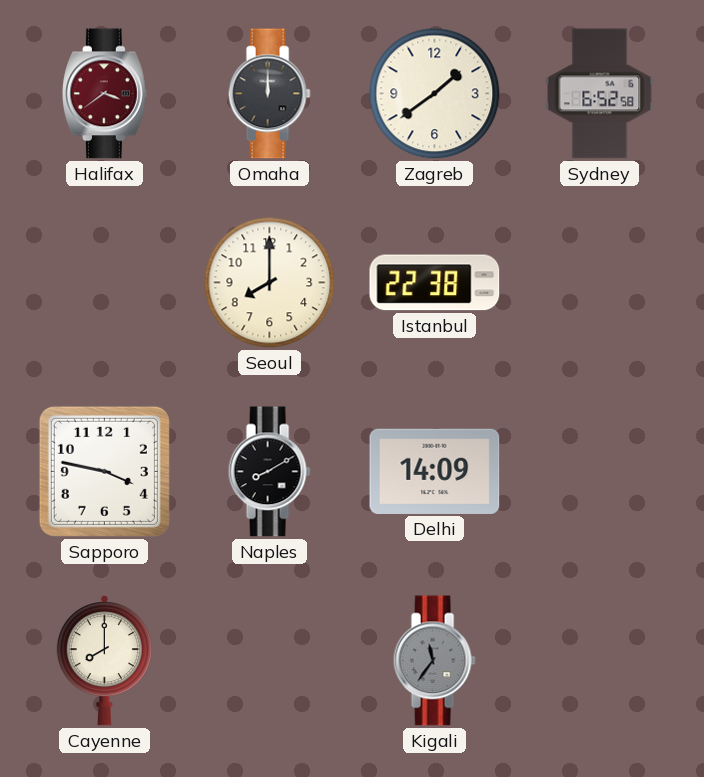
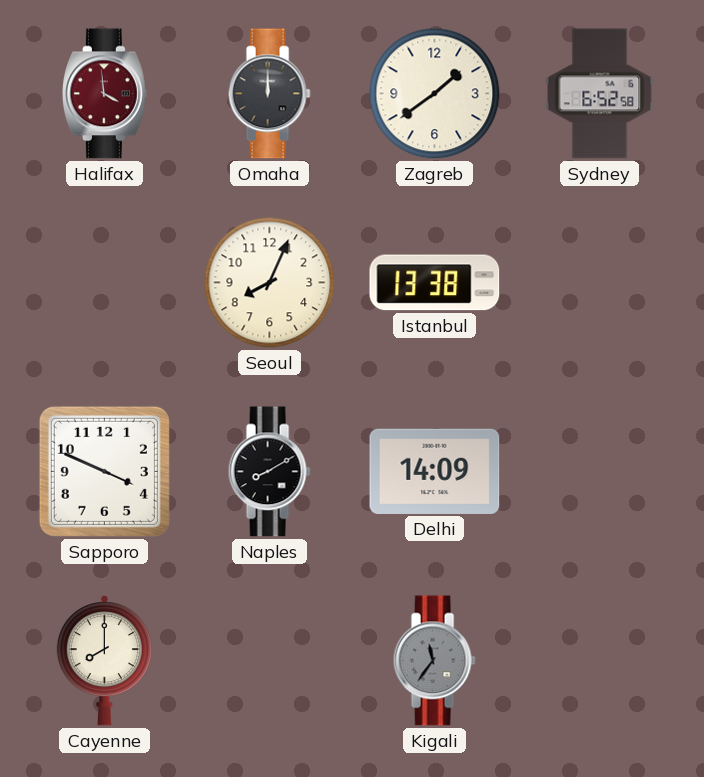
Halifax: 3:39 -> 3:59
Seoul: 8:00 -> 8:04
Istanbul: 22:38 -> 13:38
Sapporo: 3:47 -> 3:49
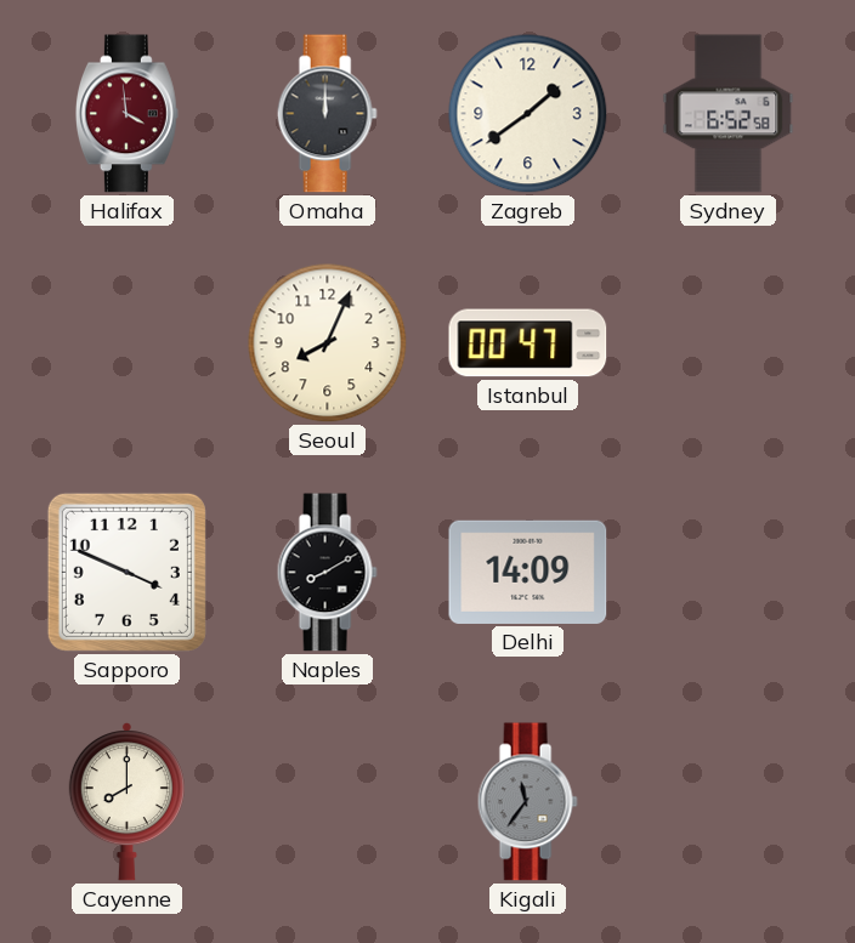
Istanbul: 13:38 -> 00:47
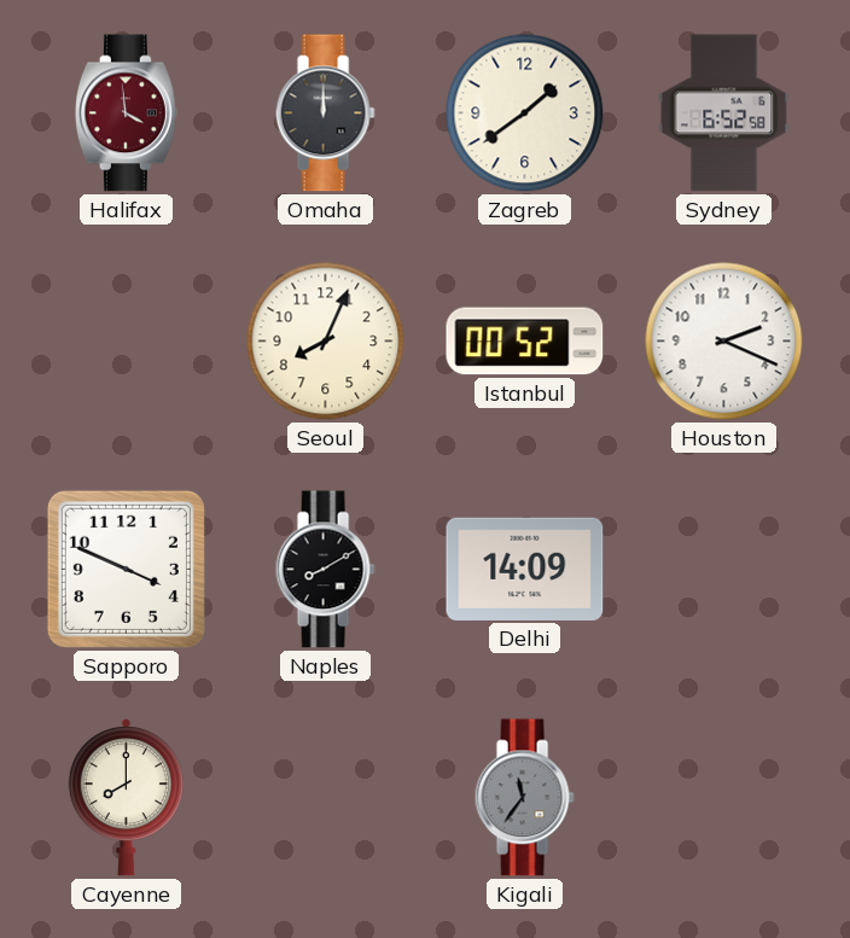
Istanbul: 00:47 -> 00:52
Houston: none -> 2:19
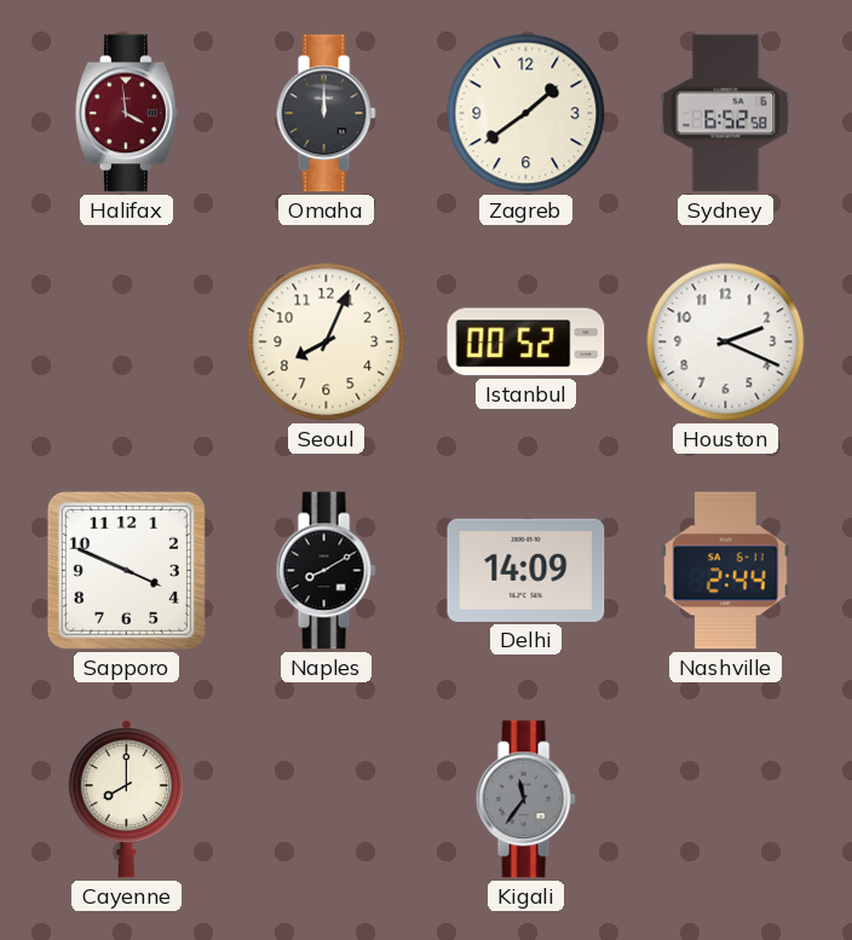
Nashville: none -> 2:44
